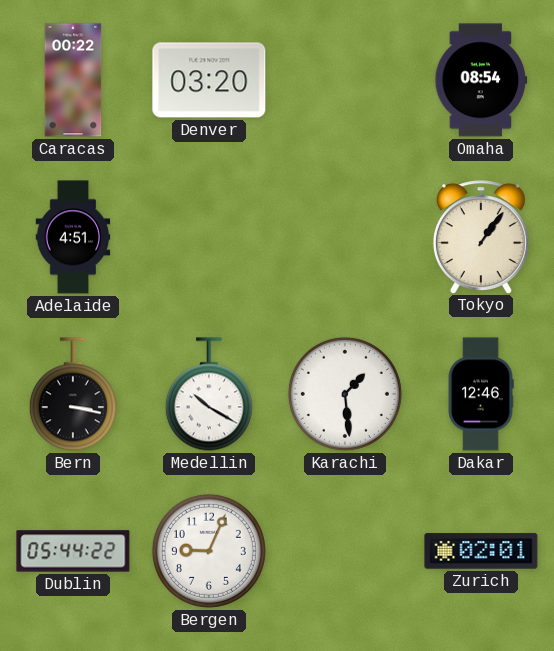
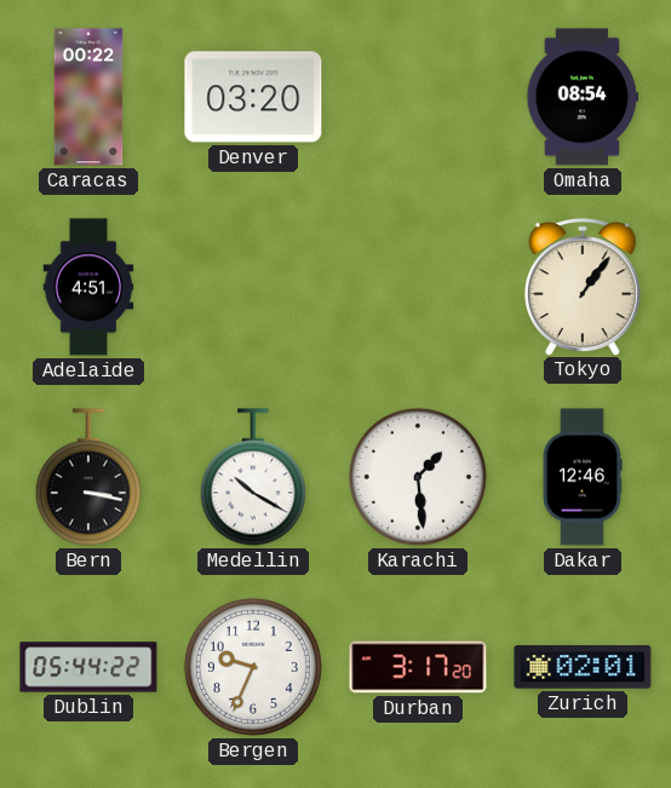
Bergen: 9:04 -> 9:34
Durban: none -> 3:17
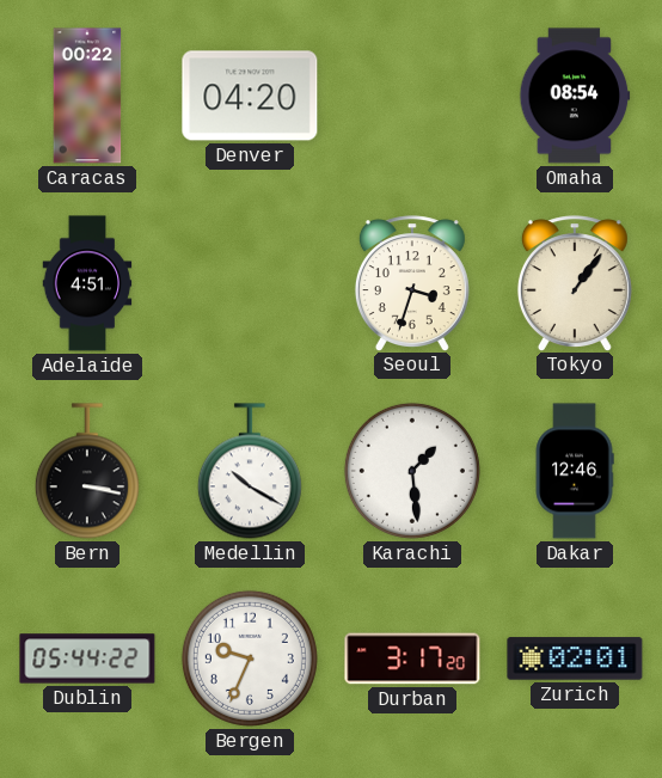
Denver: 03:20 -> 04:20
Seoul: none -> 3:33
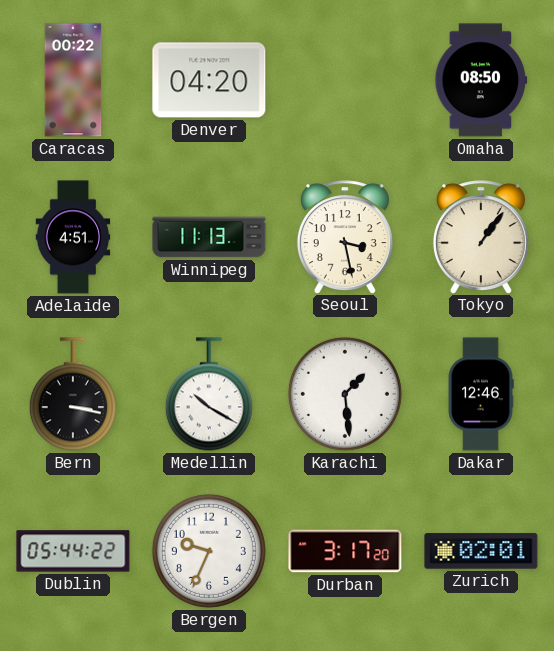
Omaha: 08:54 -> 08:50
Winnipeg: none -> 11:13
Seoul: 3:33 -> 3:28
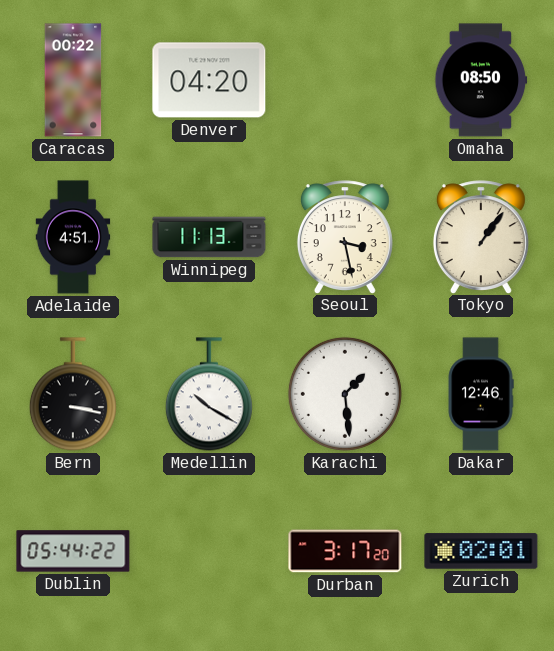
Bergen: 9:34 -> none
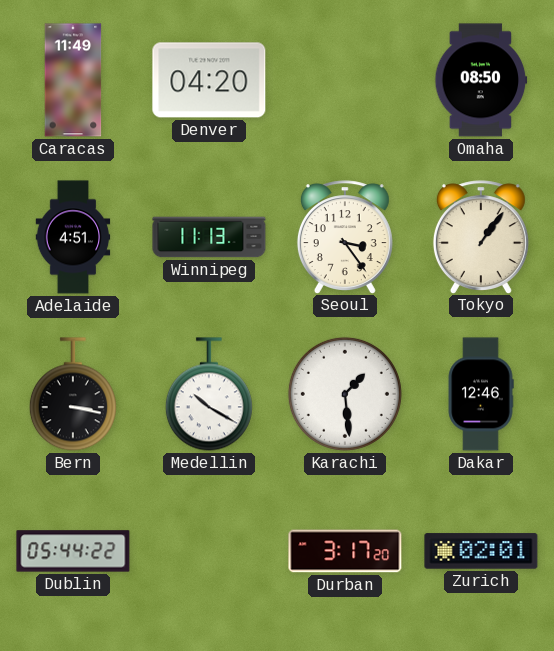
Caracas: 00:22 -> 11:49
Seoul: 3:28 -> 3:24
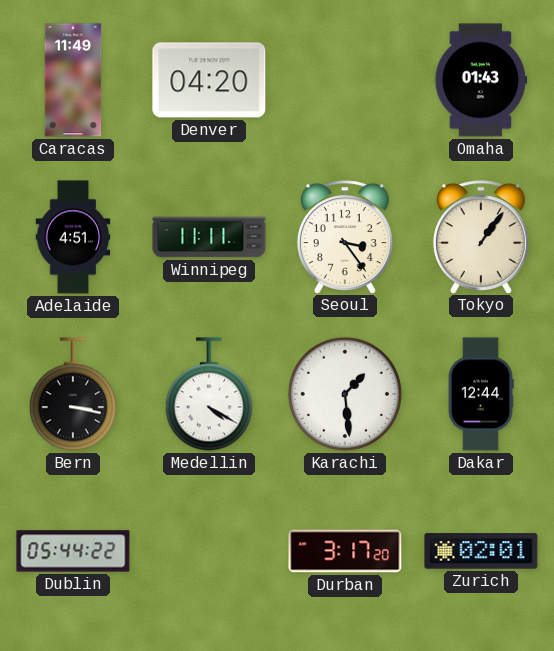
Omaha: 08:50 -> 01:43
Winnipeg: 11:13 -> 11:11
Medellin: 10:20 -> 4:20
Dakar: 12:46 -> 12:44
